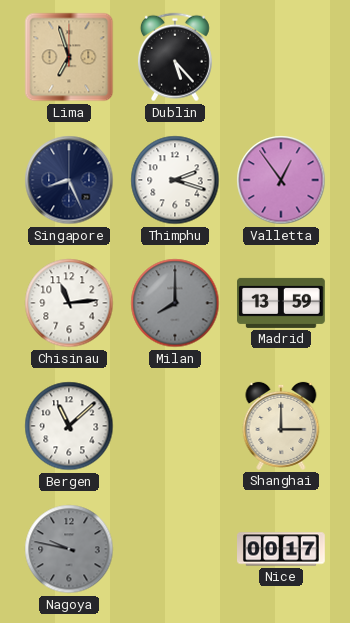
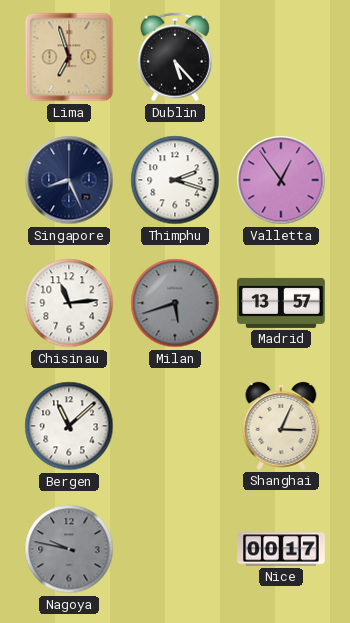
Milan: 8:00 -> 5:42
Madrid: 13:59 -> 13:57
Shanghai: 3:00 -> 3:04
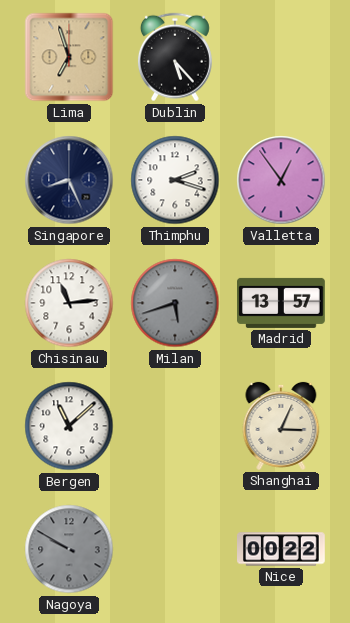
Nagoya: 9:47 -> 9:50
Nice: 00:17 -> 00:22
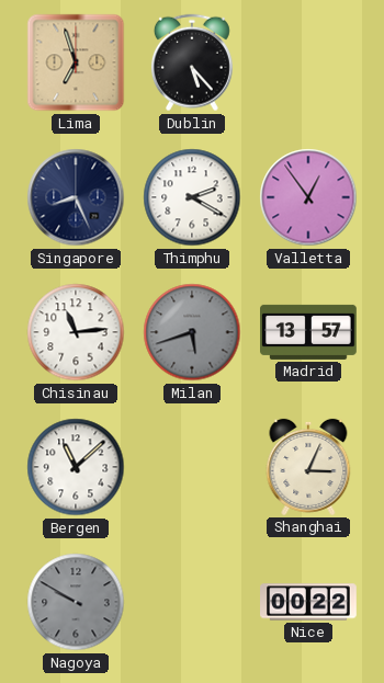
Thimphu: 2:18 -> 2:20
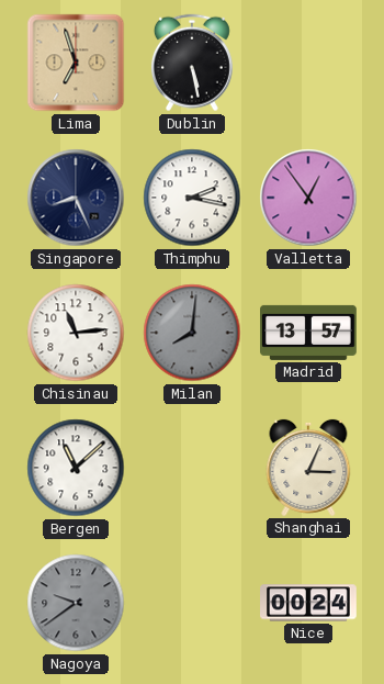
Dublin: 5:23 -> 5:28
Thimphu: 2:20 -> 2:17
Milan: 5:42 -> 8:01
Nagoya: 9:50 -> 9:39
Nice: 00:22 -> 00:24
